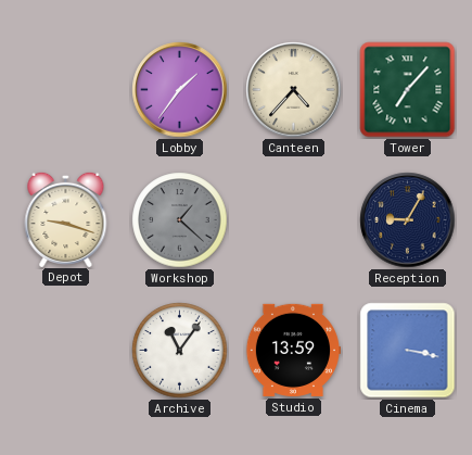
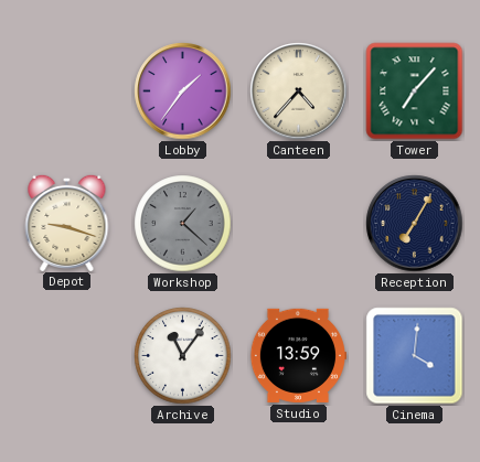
Reception: 9:05 -> 7:05
Cinema: 3:17 -> 4:01
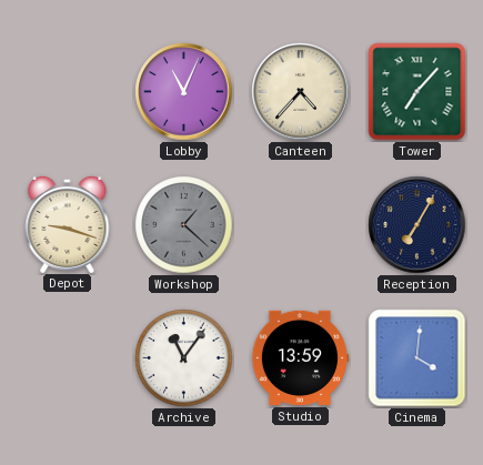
Lobby: 1:36 -> 11:04
